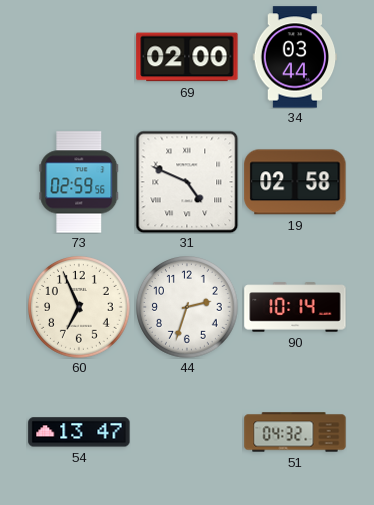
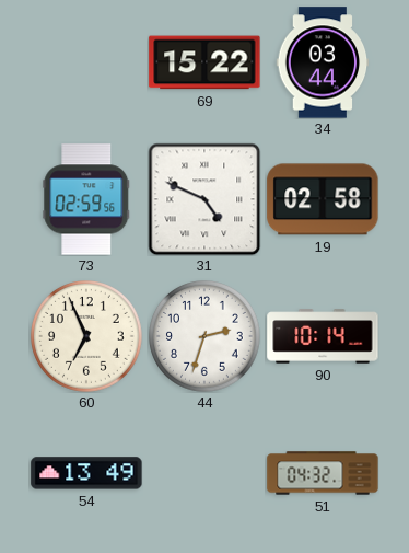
69: 02:00 -> 15:22
54: 13:47 -> 13:49
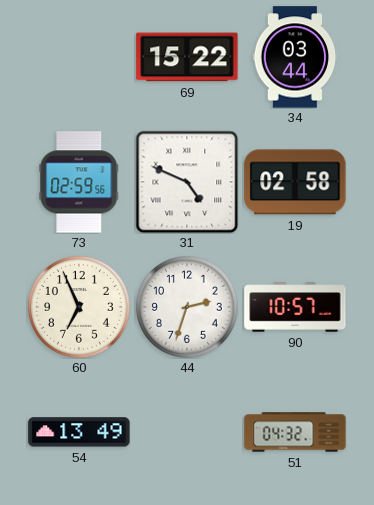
90: 10:14 -> 10:57
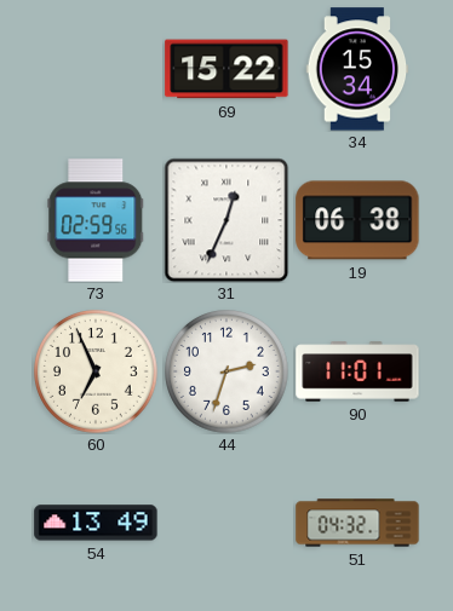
34: 03:44 -> 15:34
31: 4:49 -> 12:34
19: 02:58 -> 06:38
90: 10:57 -> 11:01
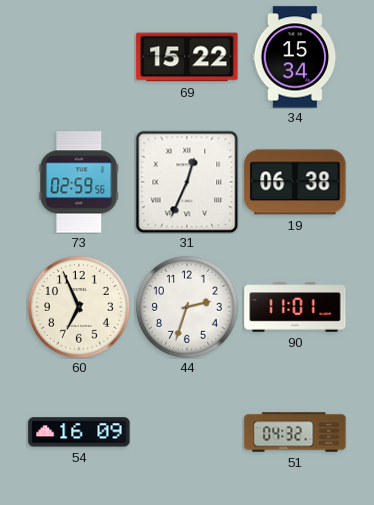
54: 13:49 -> 16:09
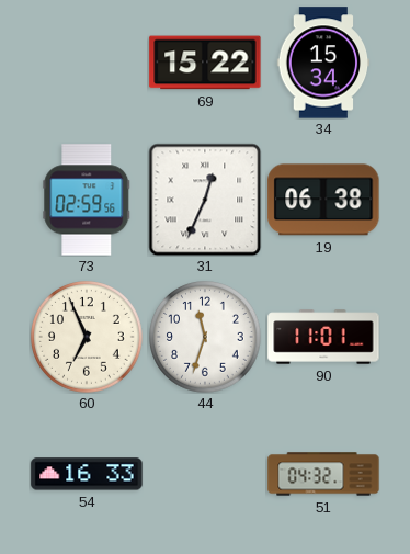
44: 2:33 -> 11:33
54: 16:09 -> 16:33
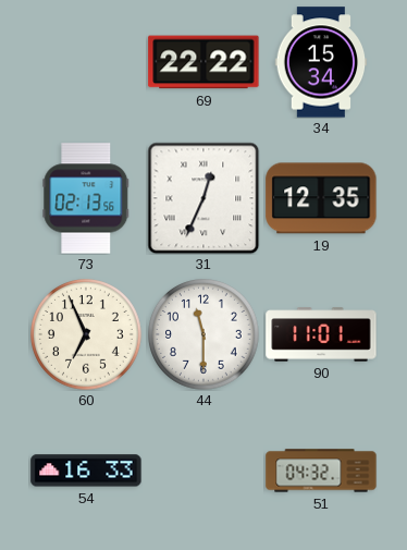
69: 15:22 -> 22:22
73: 02:59 -> 02:13
19: 06:38 -> 12:35
44: 11:33 -> 11:30
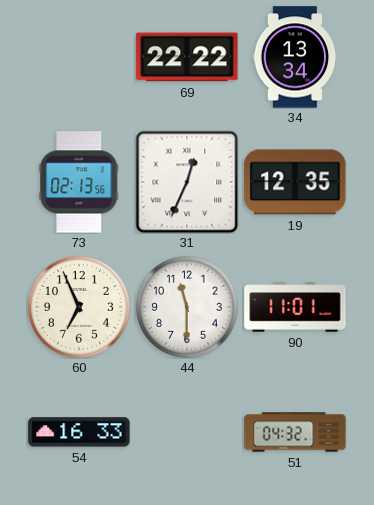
34: 15:34 -> 13:34
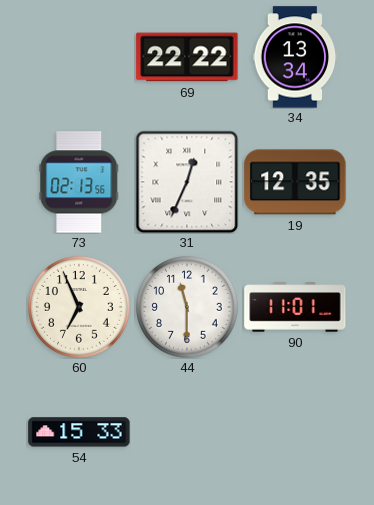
54: 16:33 -> 15:33
51: 04:32 -> none
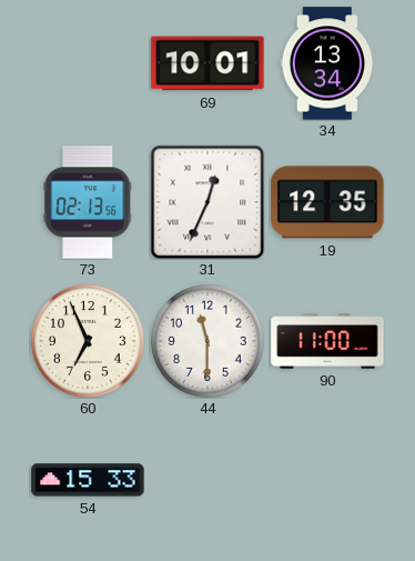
69: 22:22 -> 10:01
90: 11:01 -> 11:00
